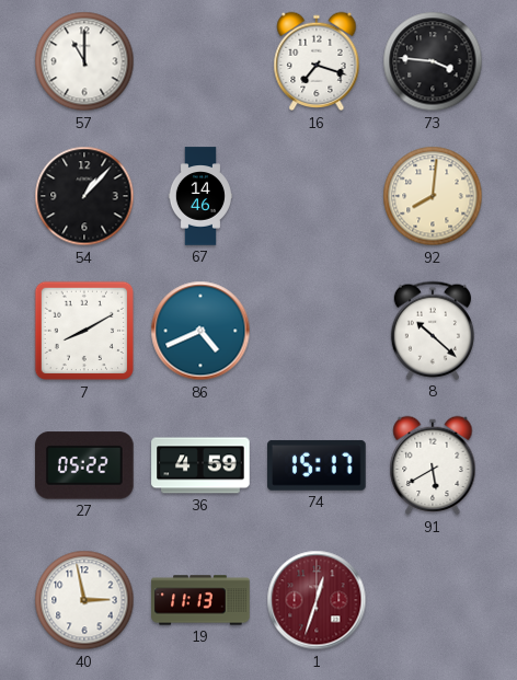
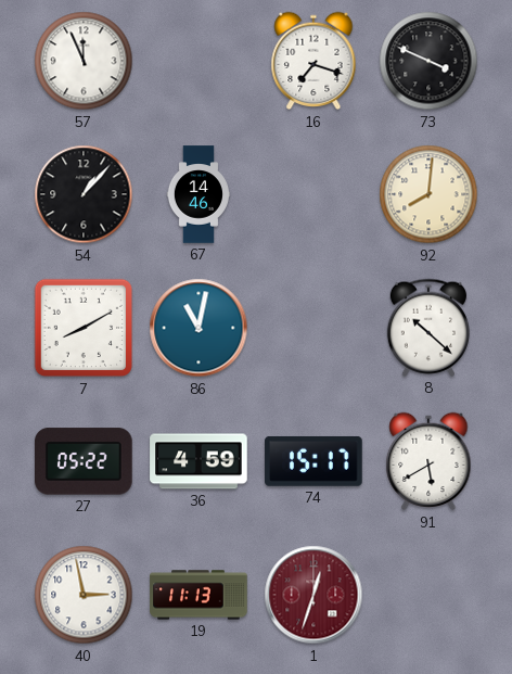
57: 11:00 -> 11:56
73: 3:46 -> 3:49
86: 4:41 -> 11:02
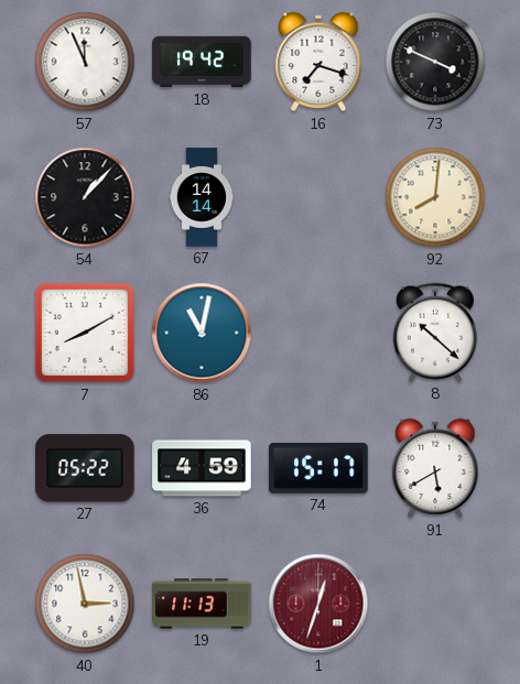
18: none -> 19:42
67: 14:46 -> 14:14
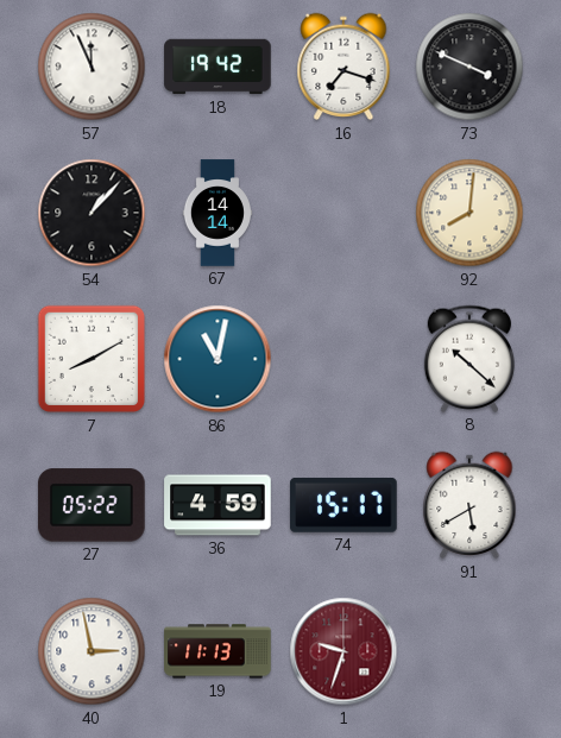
1: 12:33 -> 9:33
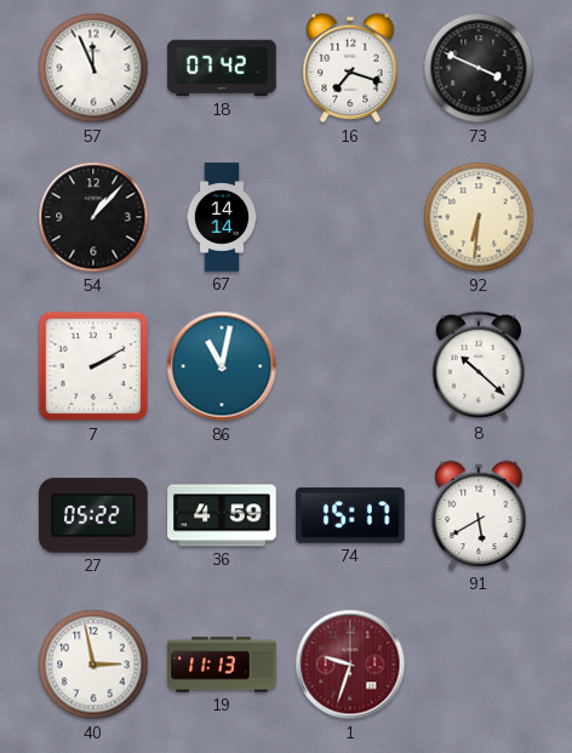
18: 19:42 -> 07:42
92: 8:01 -> 6:31
7: 8:10 -> 2:10
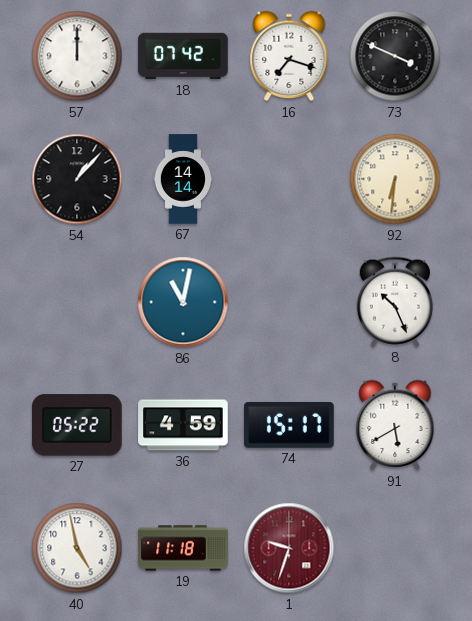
57: 11:56 -> 12:00
7: 2:10 -> none
8: 10:22 -> 10:26
40: 2:58 -> 4:58
19: 11:13 -> 11:18
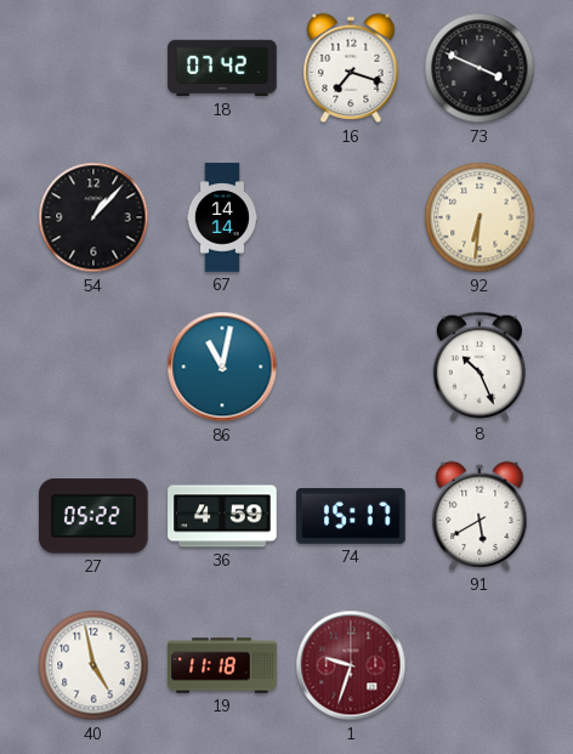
57: 12:00 -> none
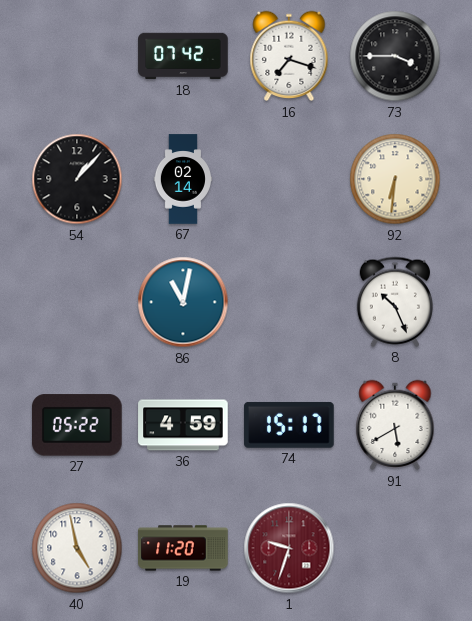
73: 3:49 -> 3:45
67: 14:14 -> 02:14
19: 11:18 -> 11:20
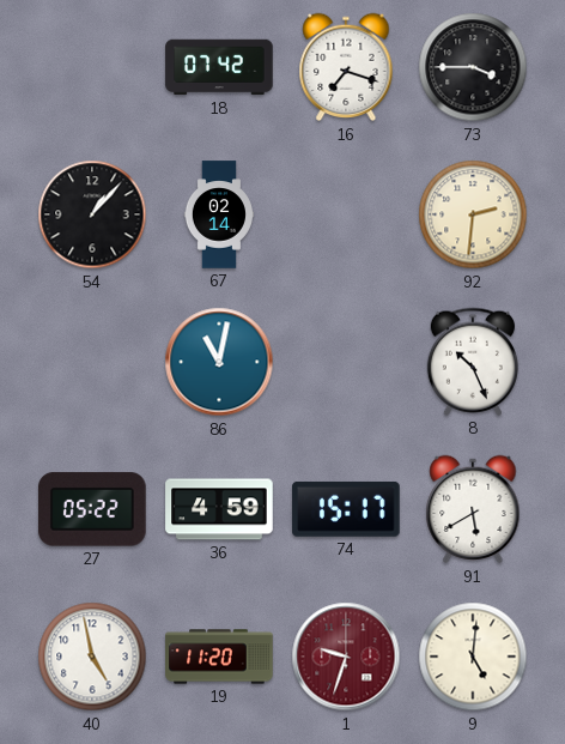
92: 6:31 -> 2:31
9: none -> 5:01
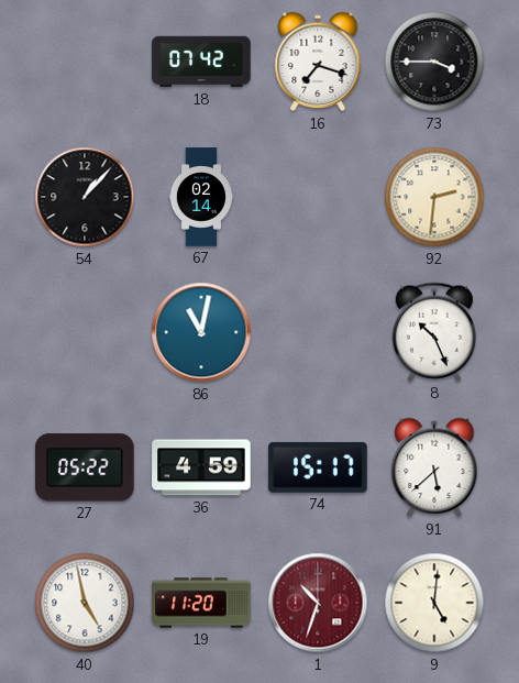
91: 5:40 -> 5:38
1: 9:33 -> 10:33
